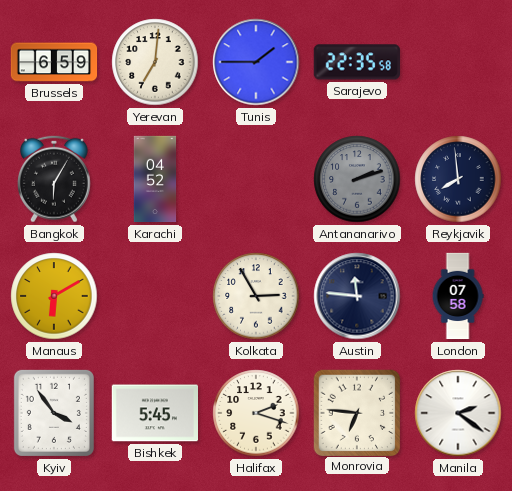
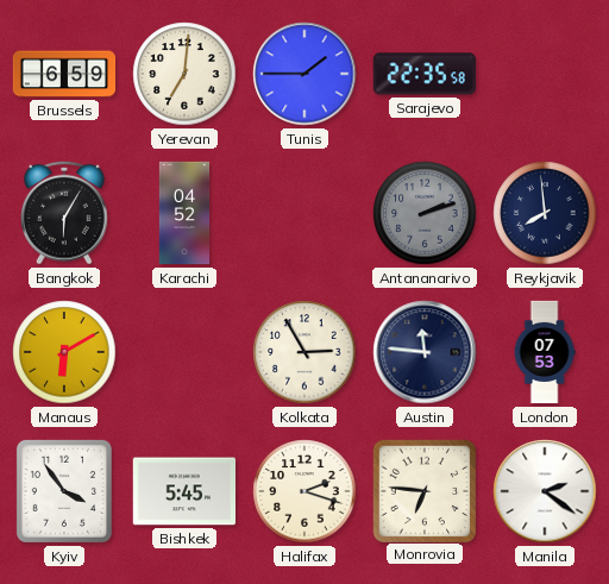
London: 07:58 -> 07:53
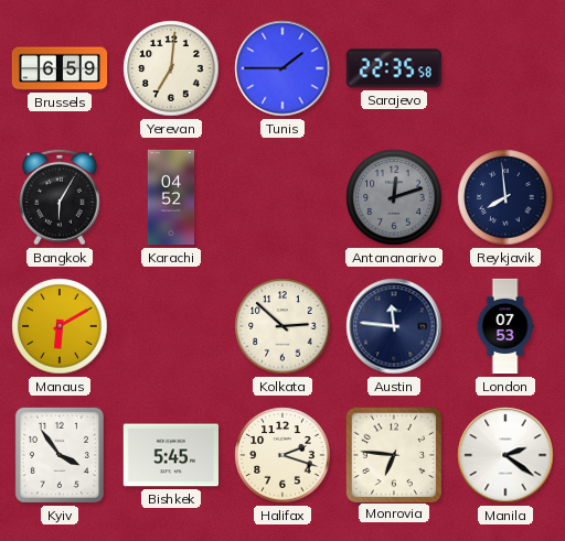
Antananarivo: 2:12 -> 12:12
Kolkata: 2:55 -> 2:52
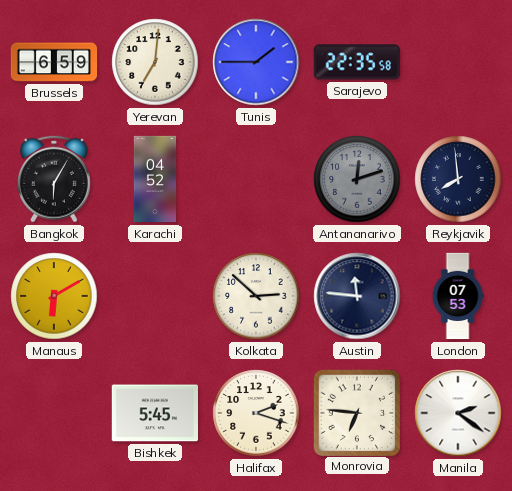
Kyiv: 3:54 -> none
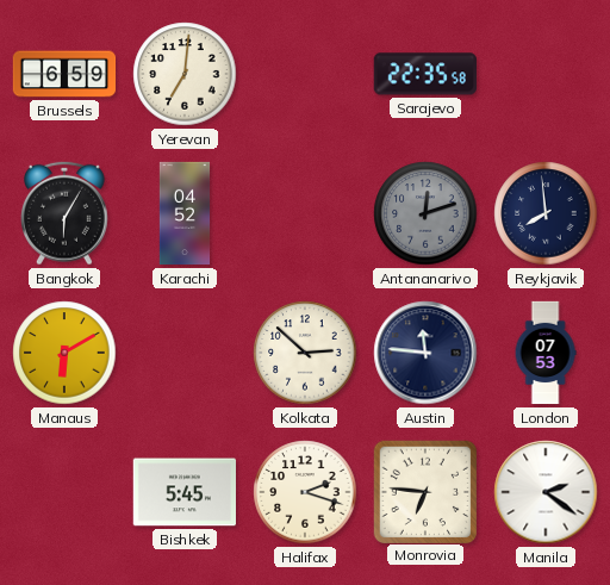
Tunis: 1:45 -> none
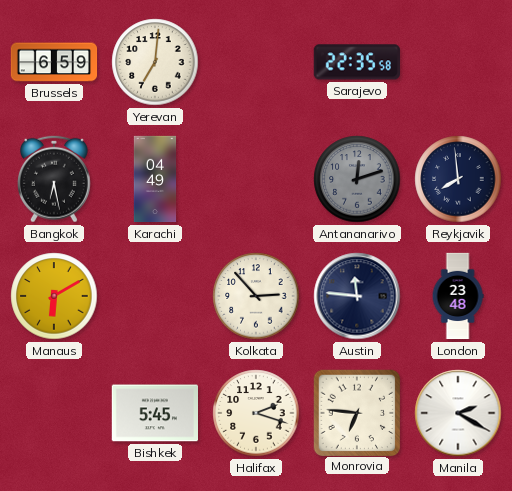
Bangkok: 6:05 -> 6:28
Karachi: 04:52 -> 04:49
Kolkata: 2:52 -> 2:53
London: 07:53 -> 23:48
Manila: 2:21 -> 2:20
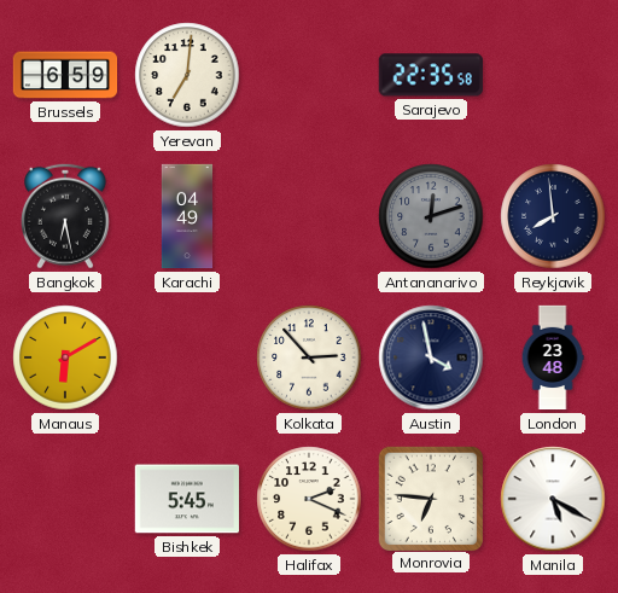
Austin: 11:46 -> 3:58
Halifax: 2:18 -> 2:19
Manila: 2:20 -> 5:20
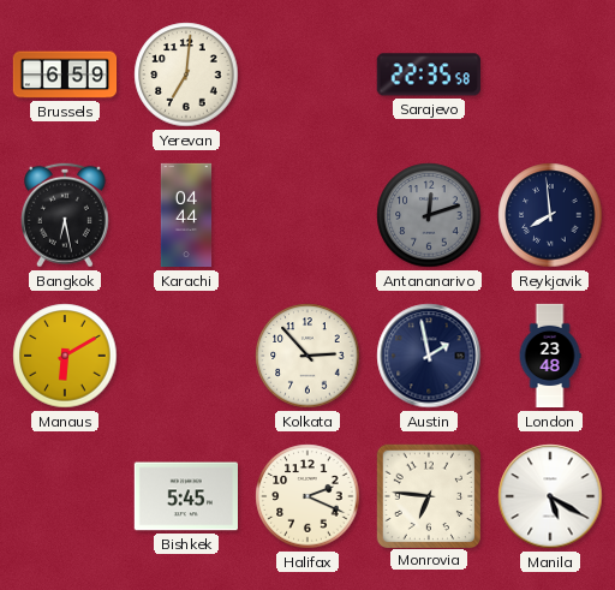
Karachi: 04:49 -> 04:44
Austin: 3:58 -> 1:58
